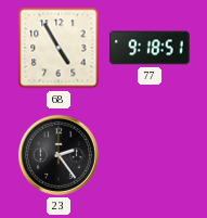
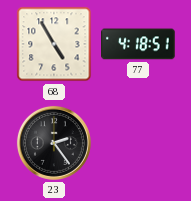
77: 9:18 -> 4:18
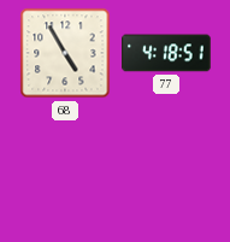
23: 2:24 -> none
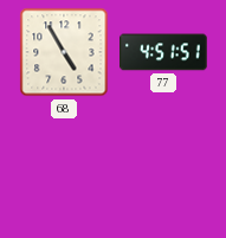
77: 4:18 -> 4:51
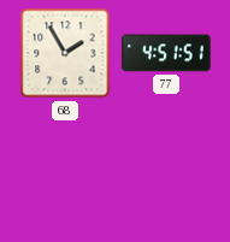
68: 4:55 -> 1:55
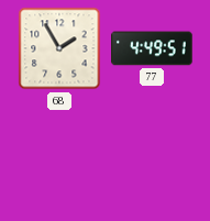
77: 4:51 -> 4:49
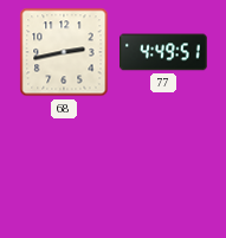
68: 1:55 -> 2:43
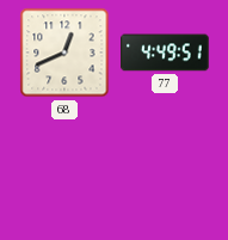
68: 2:43 -> 12:41
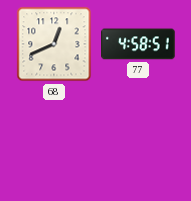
77: 4:49 -> 4:58
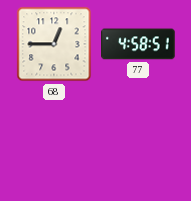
68: 12:41 -> 12:45
